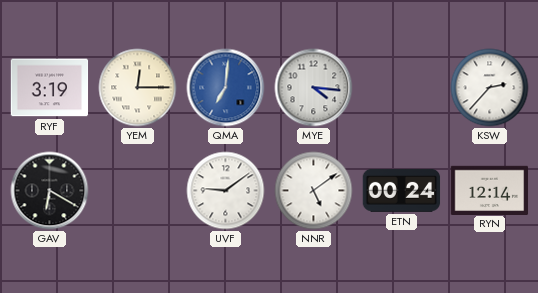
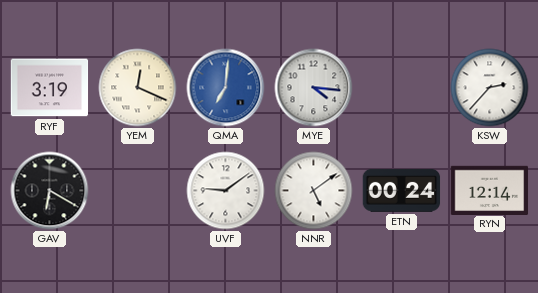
YEM: 12:15 -> 12:19
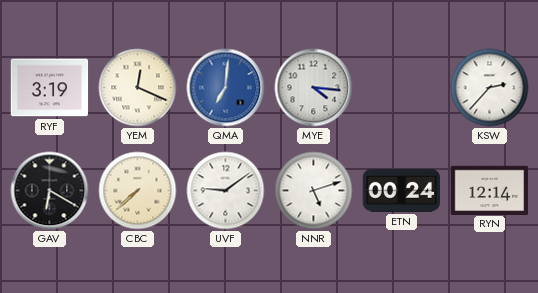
CBC: none -> 7:38
NNR: 5:09 -> 5:12
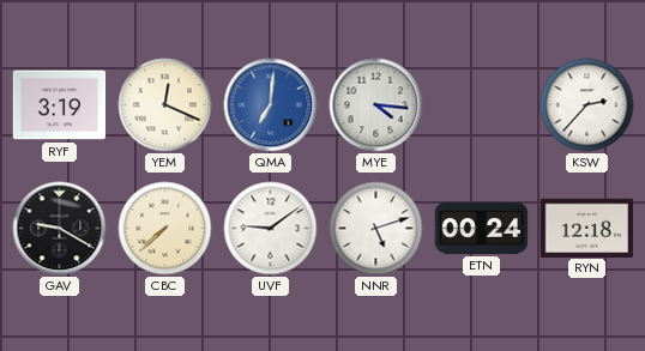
GAV: 6:20 -> 9:20
RYN: 12:14 -> 12:18
